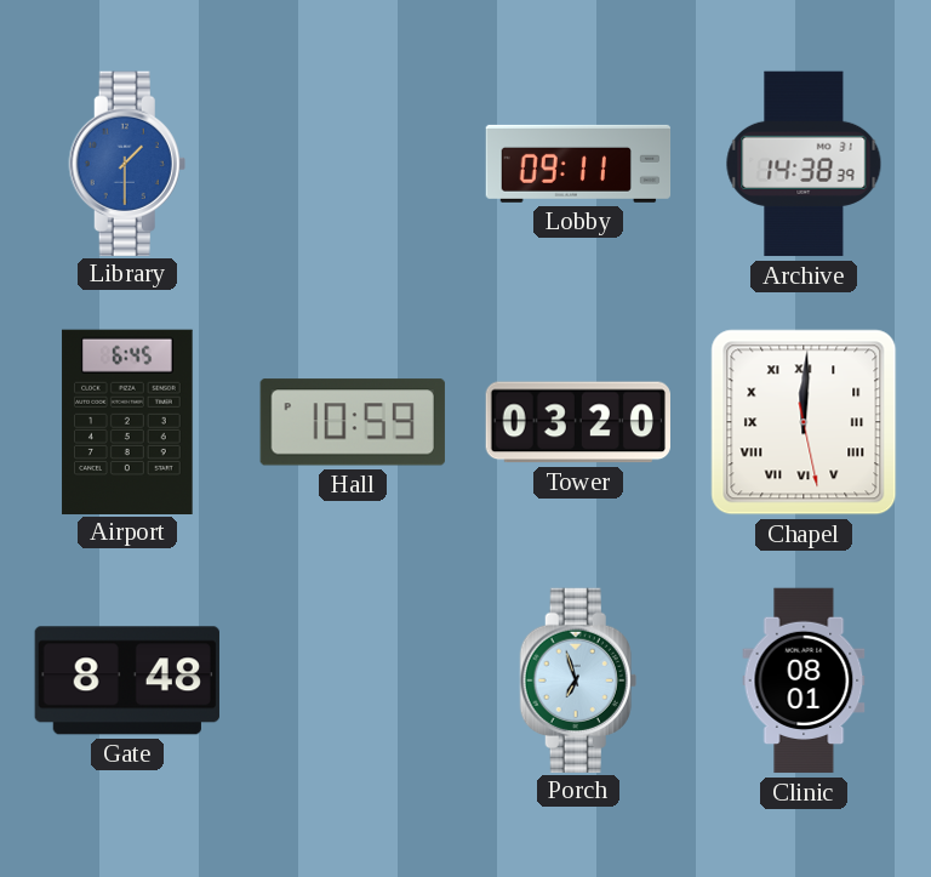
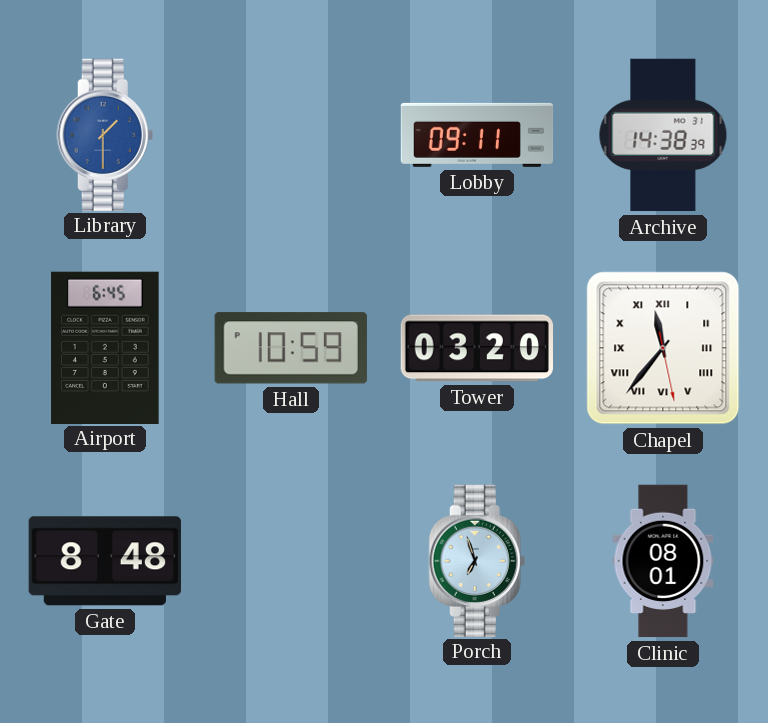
Chapel: 12:00 -> 11:36
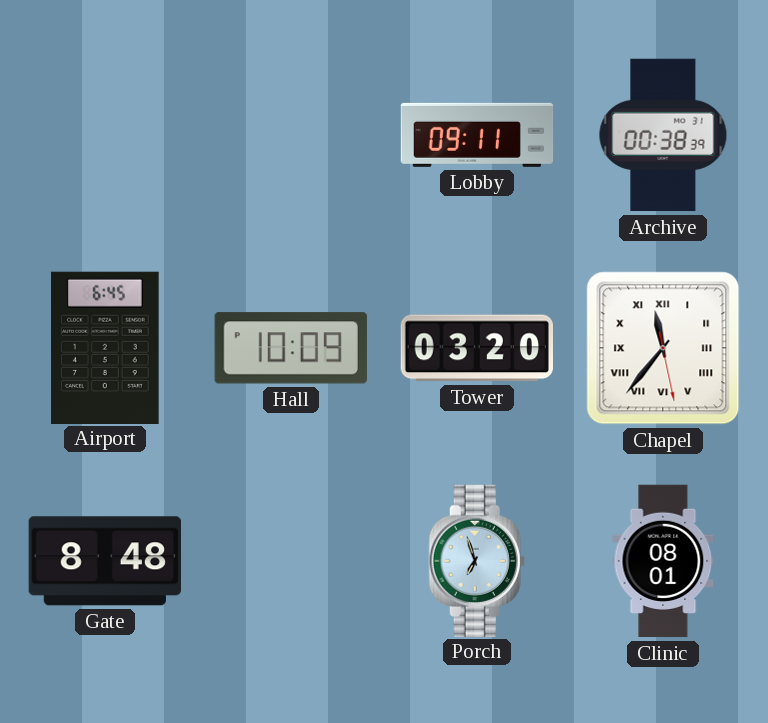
Library: 1:30 -> none
Archive: 14:38 -> 00:38
Hall: 10:59 -> 10:09
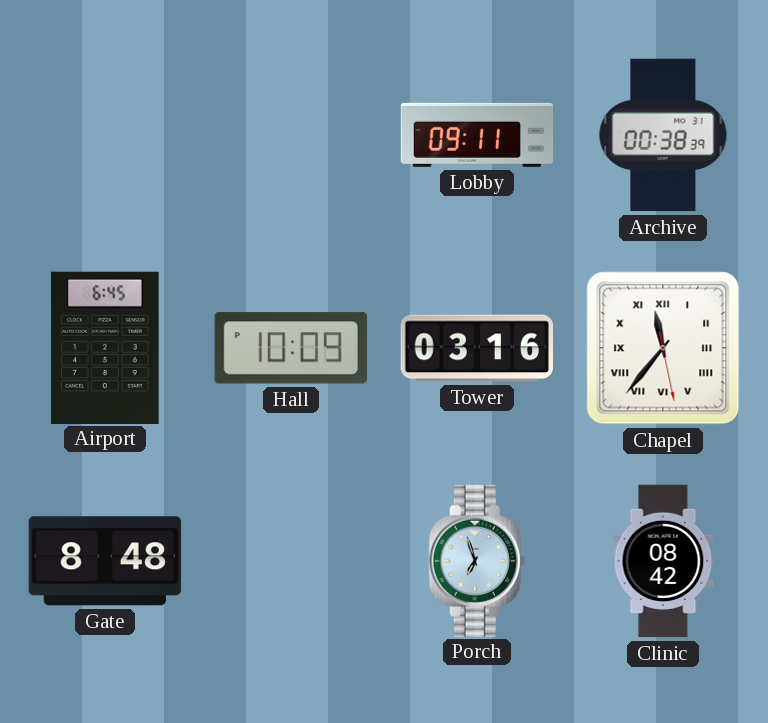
Tower: 03:20 -> 03:16
Clinic: 08:01 -> 08:42
